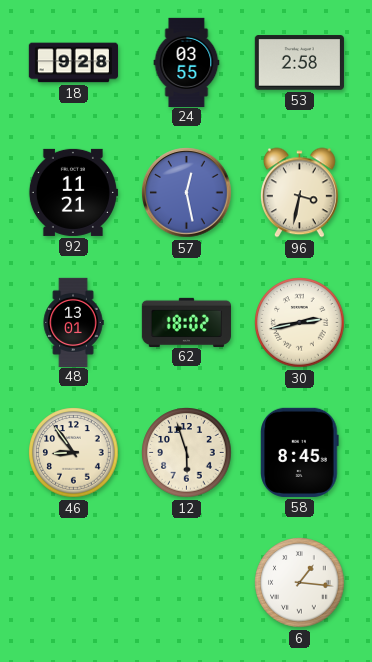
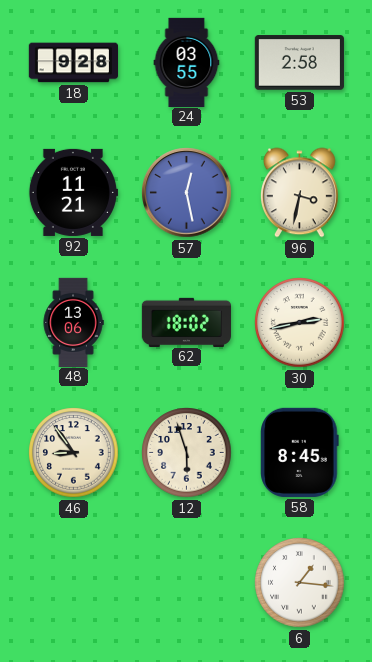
48: 13:01 -> 13:06
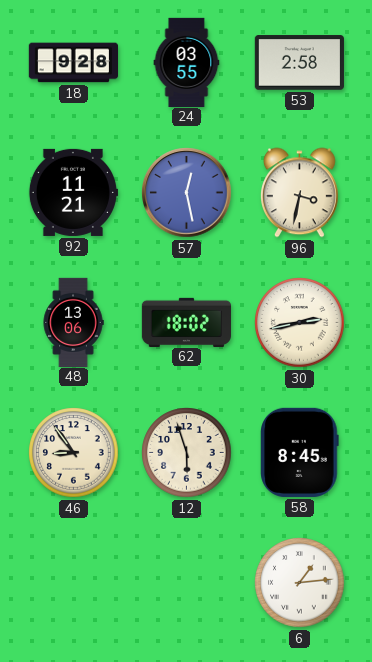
6: 1:16 -> 1:14
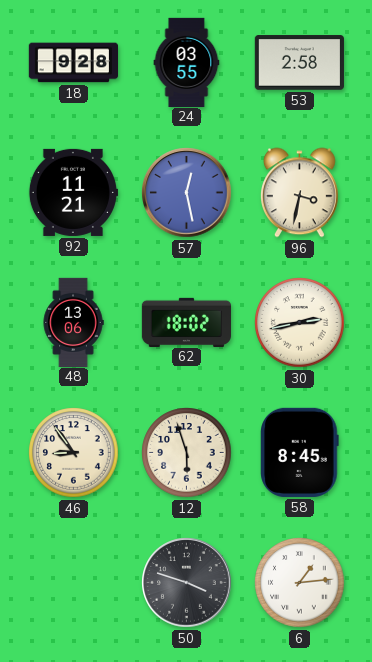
50: none -> 3:48
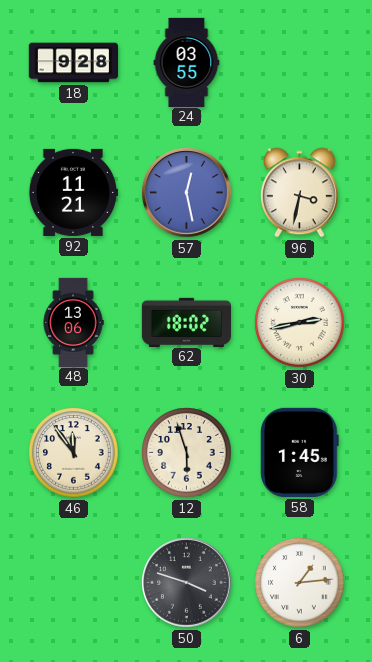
53: 2:58 -> none
46: 8:54 -> 11:54
58: 8:45 -> 1:45
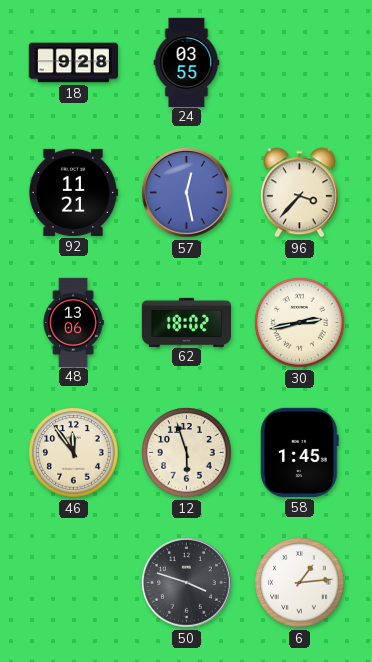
96: 3:32 -> 3:37
